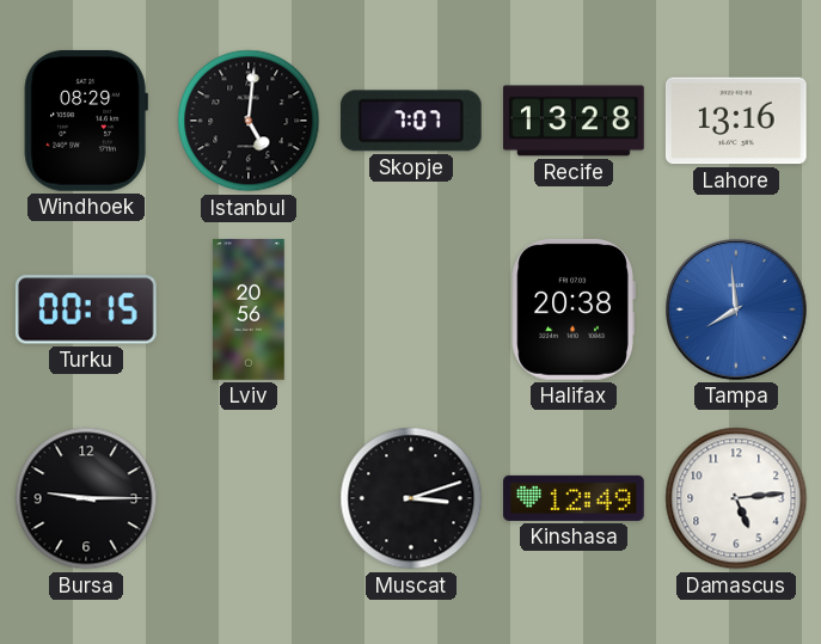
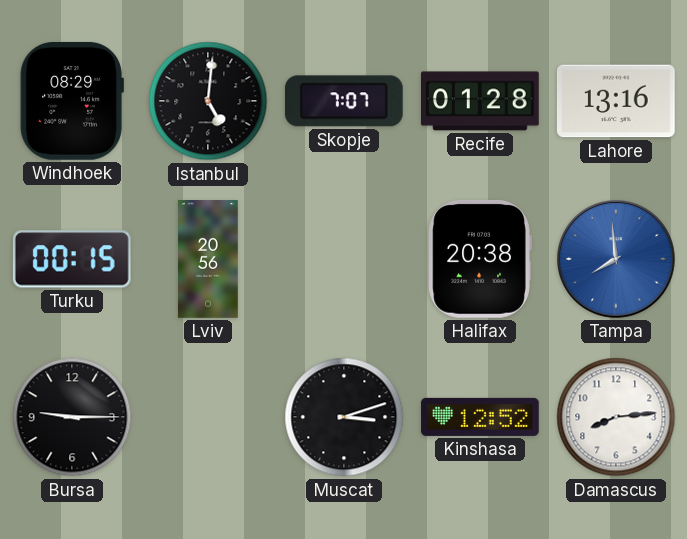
Recife: 13:28 -> 01:28
Kinshasa: 12:49 -> 12:52
Damascus: 5:14 -> 8:14
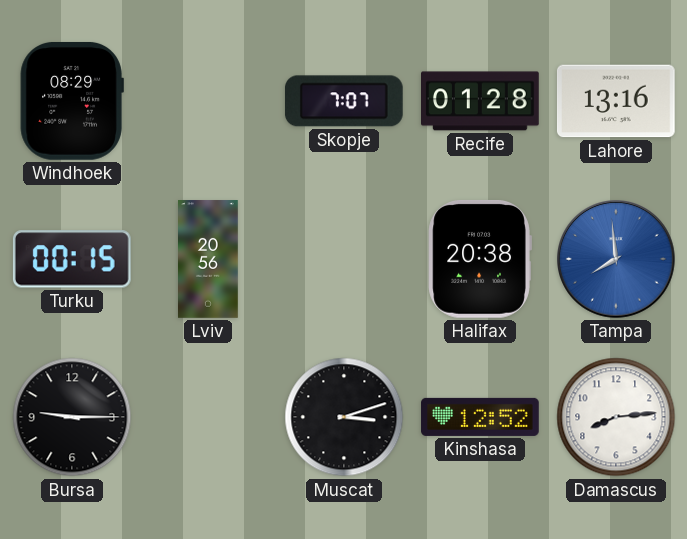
Istanbul: 5:01 -> none
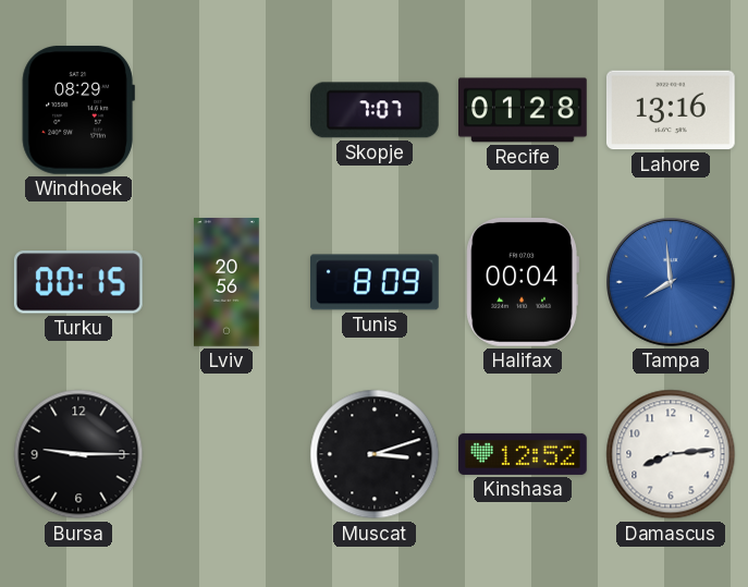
Tunis: none -> 8:09
Halifax: 20:38 -> 00:04
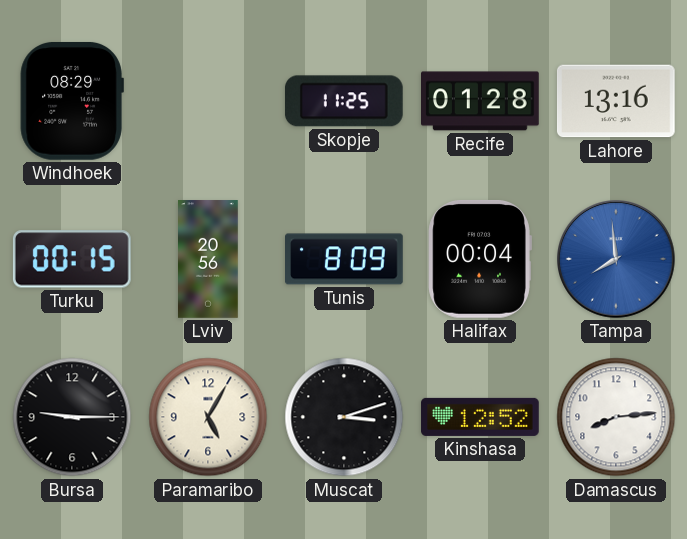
Skopje: 7:07 -> 11:25
Paramaribo: none -> 5:05
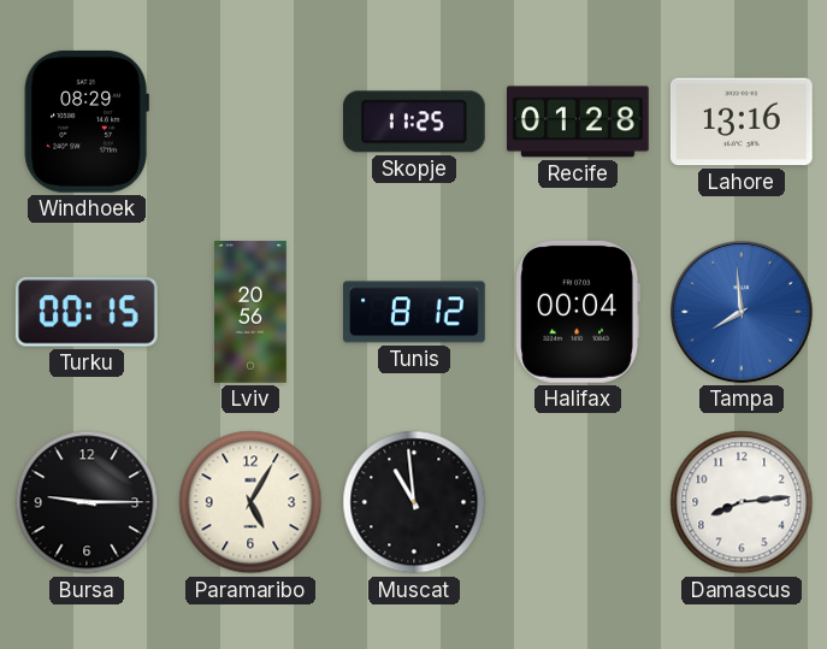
Tunis: 8:09 -> 8:12
Muscat: 3:12 -> 10:59
Kinshasa: 12:52 -> none
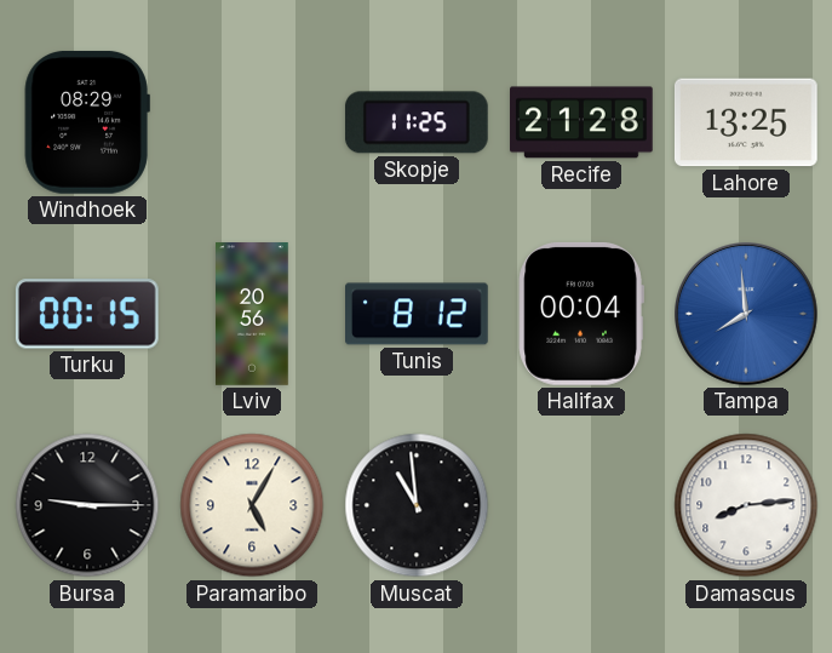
Recife: 01:28 -> 21:28
Lahore: 13:16 -> 13:25
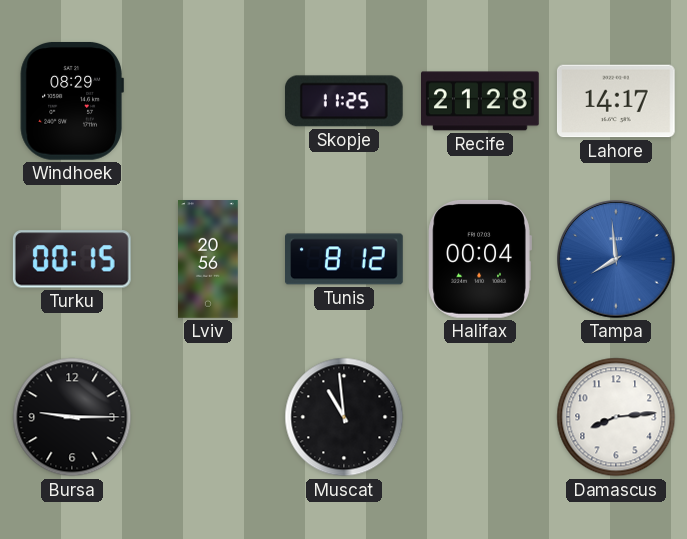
Lahore: 13:25 -> 14:17
Paramaribo: 5:05 -> none
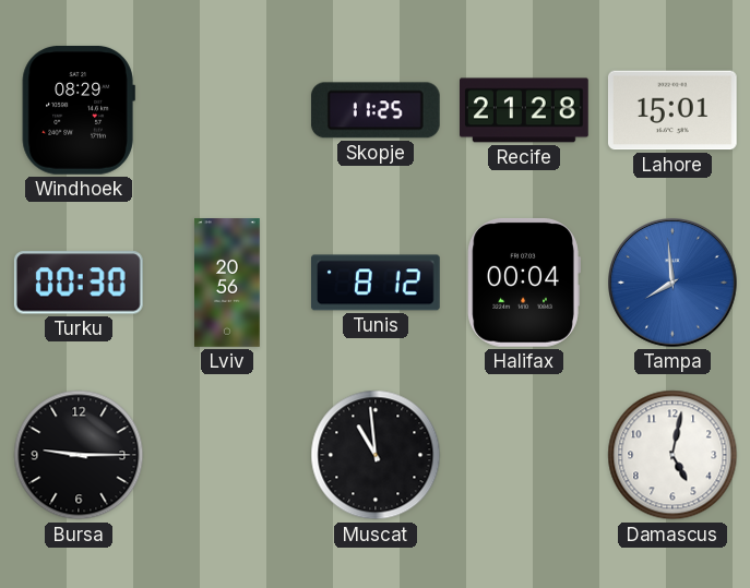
Lahore: 14:17 -> 15:01
Turku: 00:15 -> 00:30
Damascus: 8:14 -> 5:02
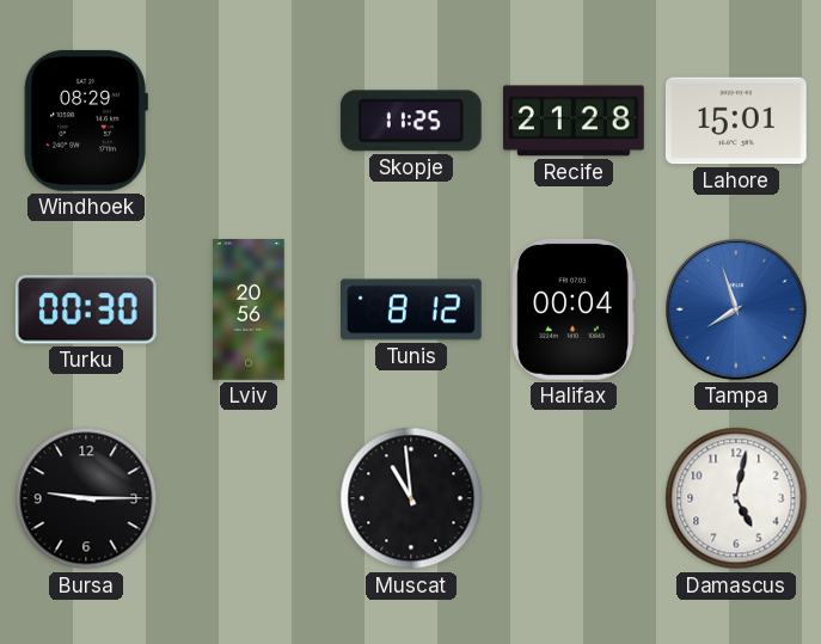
Tampa: 7:59 -> 7:57
